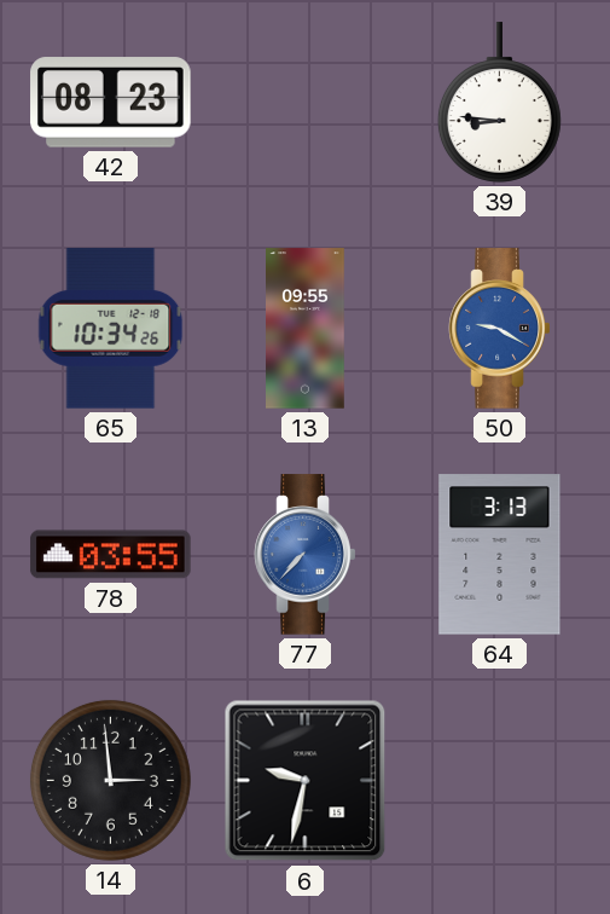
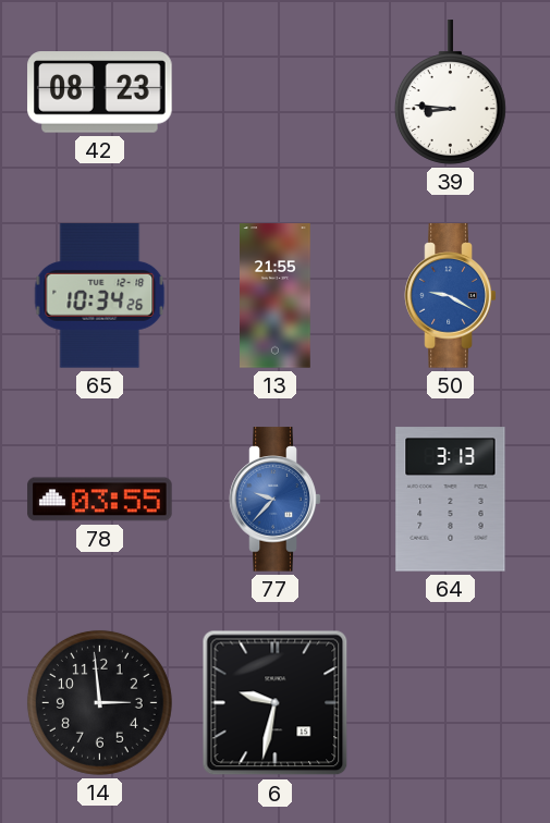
13: 09:55 -> 21:55
77: 7:37 -> 9:37
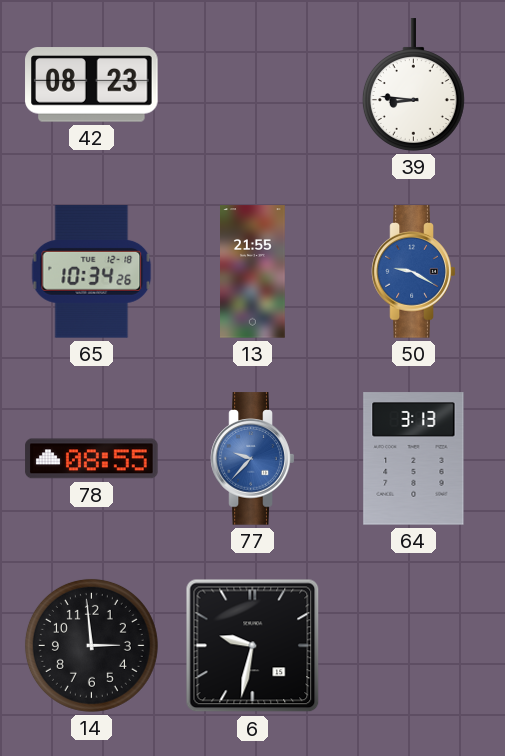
78: 03:55 -> 08:55
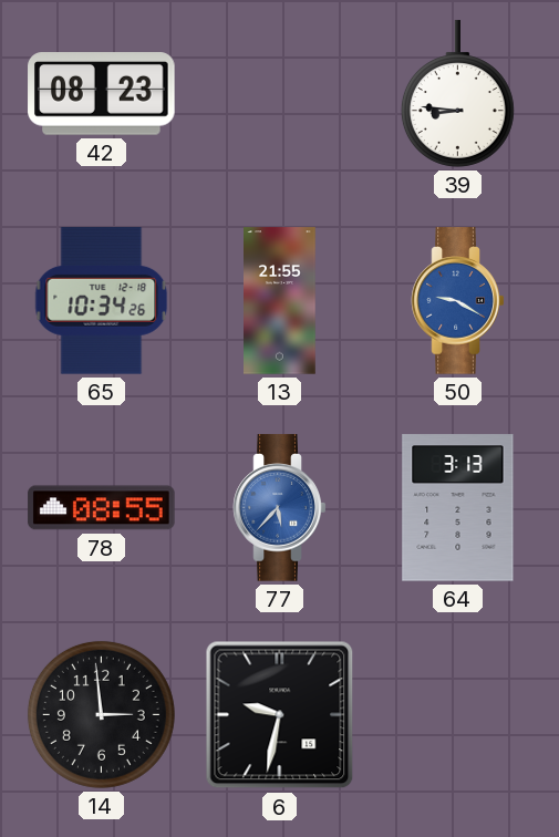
77: 9:37 -> 5:37
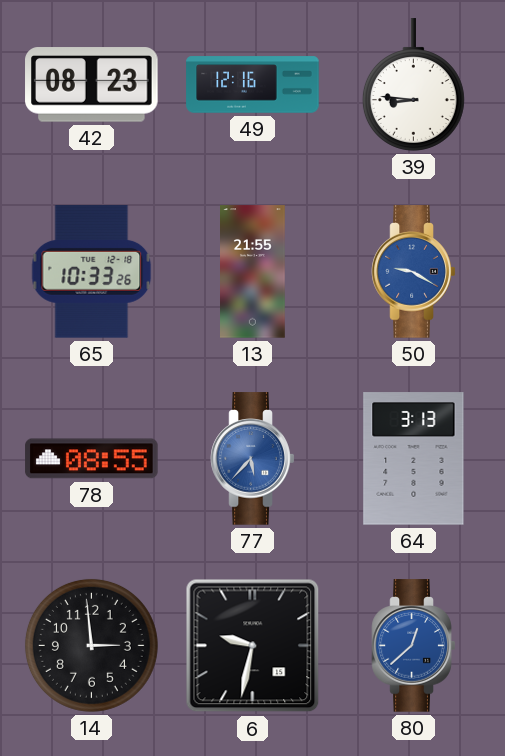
49: none -> 12:16
65: 10:34 -> 10:33
80: none -> 12:38
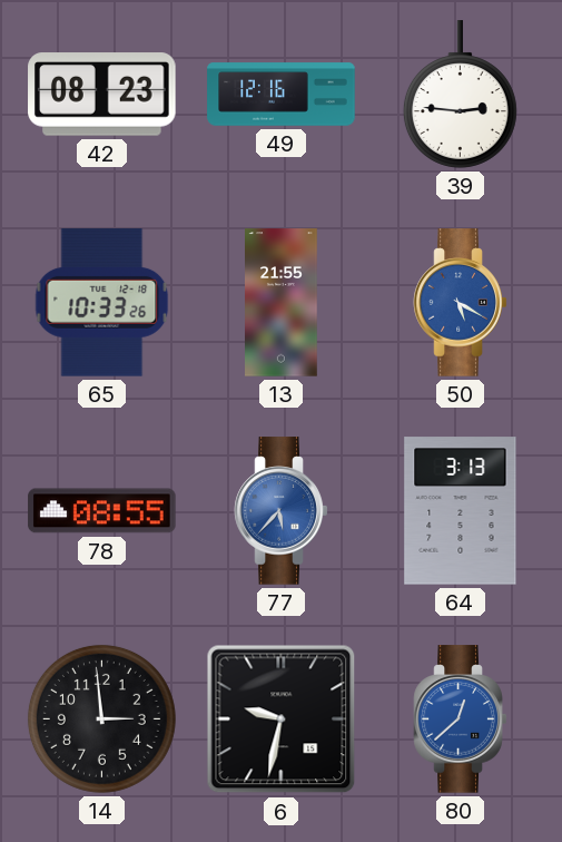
39: 8:46 -> 2:46
50: 9:20 -> 5:20
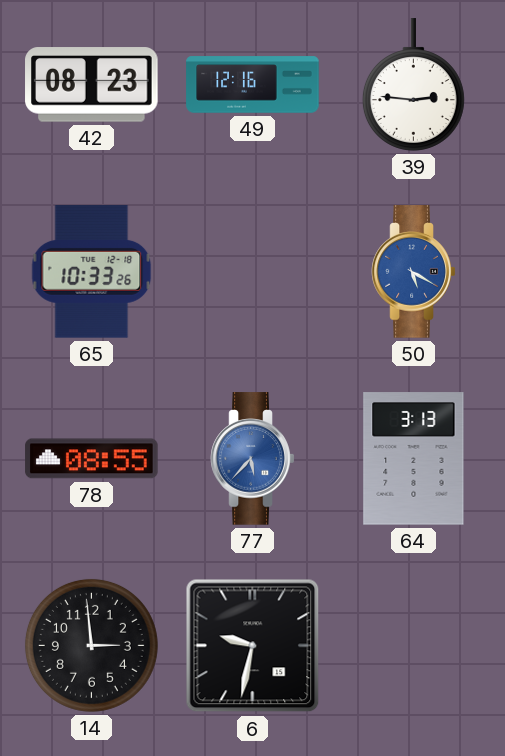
13: 21:55 -> none
80: 12:38 -> none
